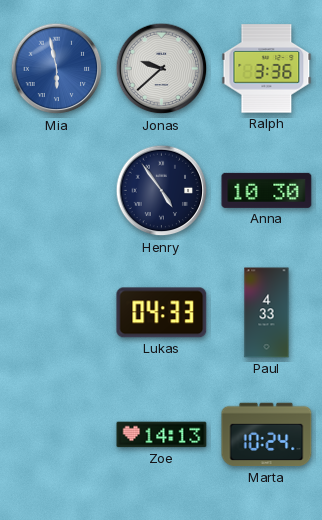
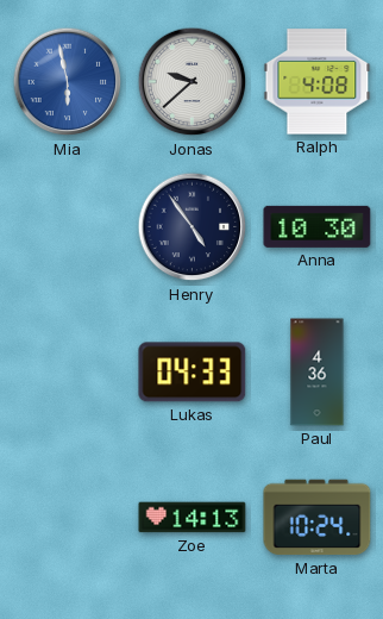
Ralph: 3:36 -> 4:08
Paul: 4:33 -> 4:36
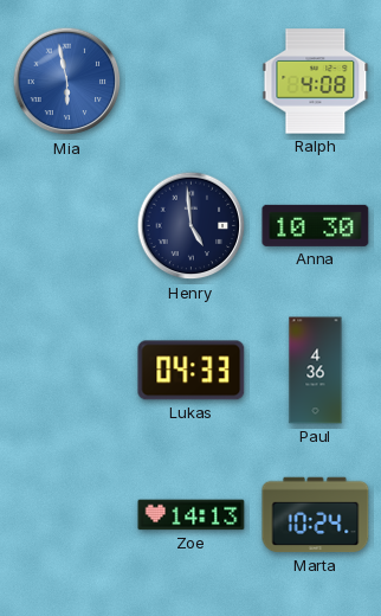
Jonas: 9:38 -> none
Henry: 4:54 -> 4:59
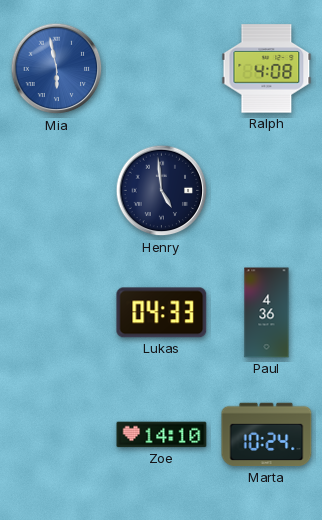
Anna: 10:30 -> none
Zoe: 14:13 -> 14:10
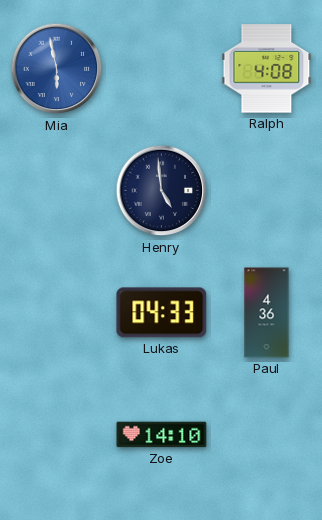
Marta: 10:24 -> none
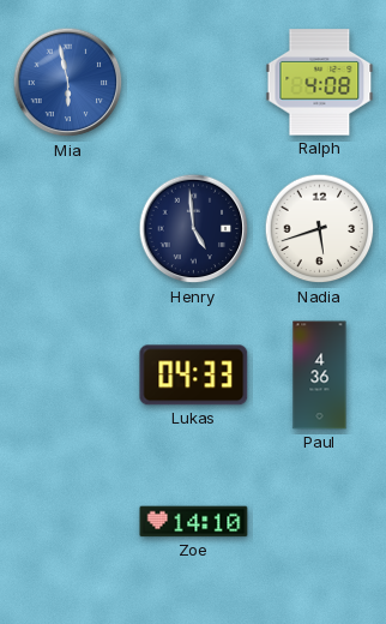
Nadia: none -> 5:42
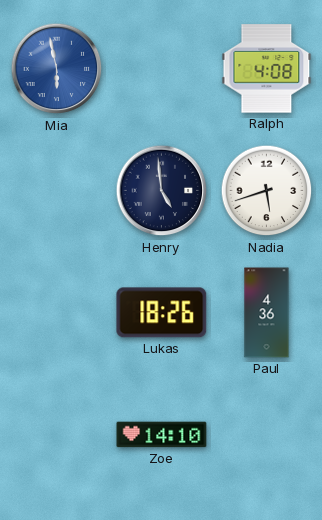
Lukas: 04:33 -> 18:26
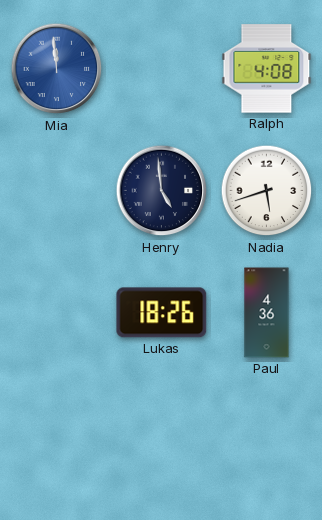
Mia: 5:58 -> 11:59
Zoe: 14:10 -> none
